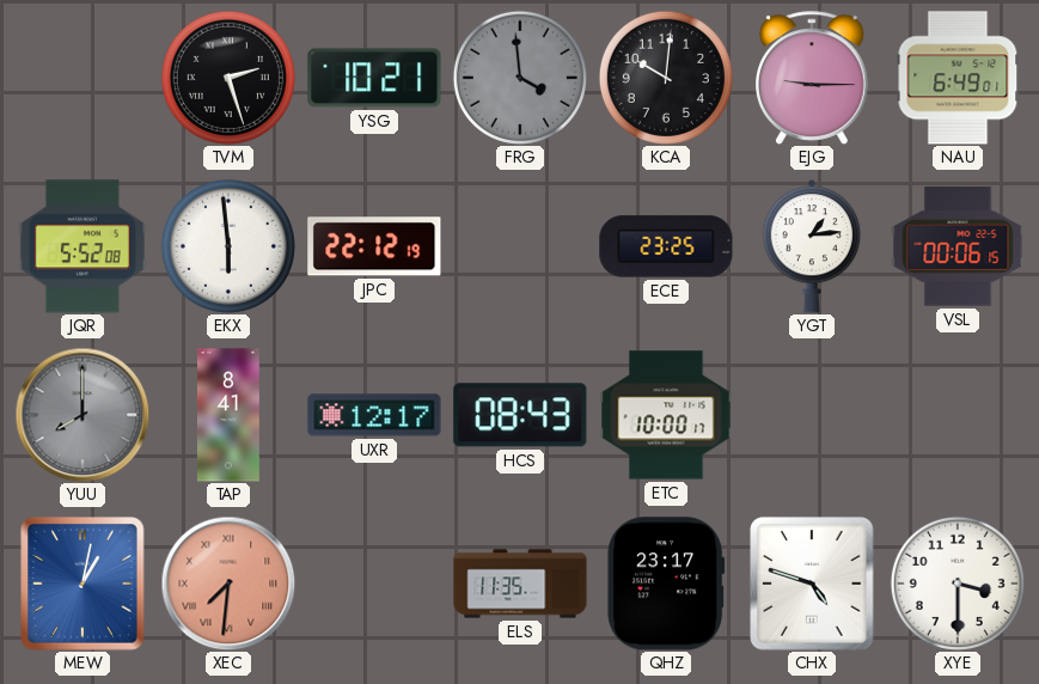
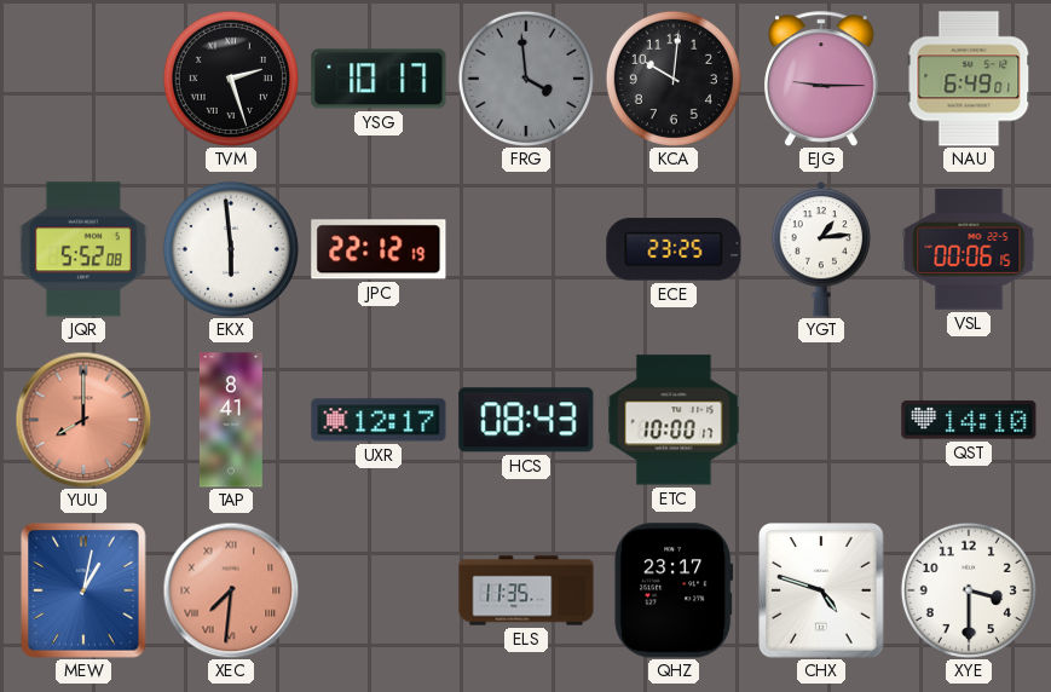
YSG: 10:21 -> 10:17
YUU dial: grey -> salmon
QST: none -> 14:10
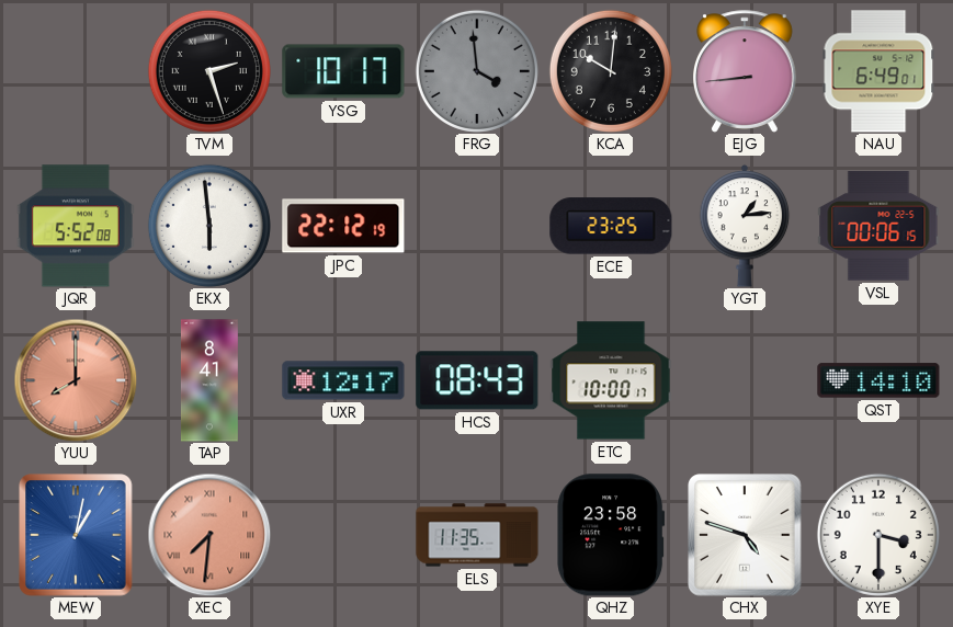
EJG: 9:15 -> 8:44
QHZ: 23:17 -> 23:58
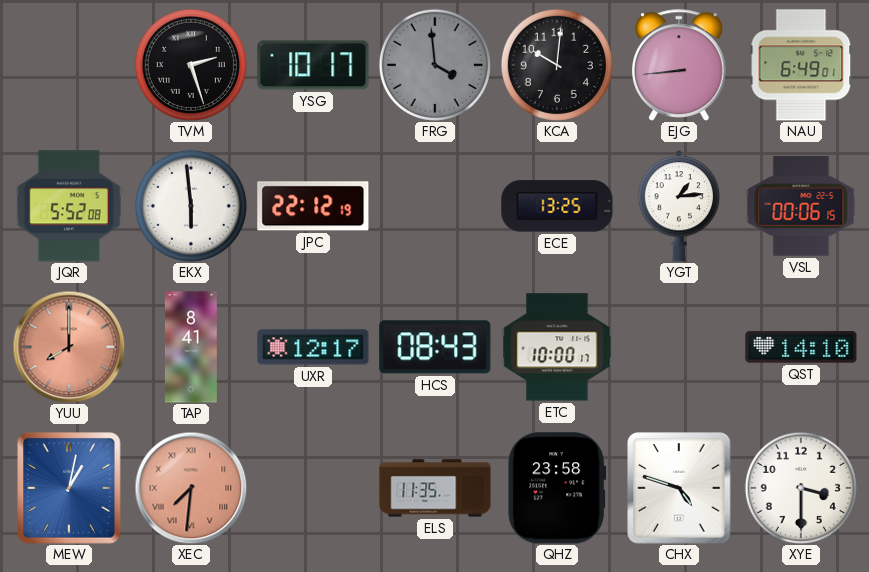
ECE: 23:25 -> 13:25
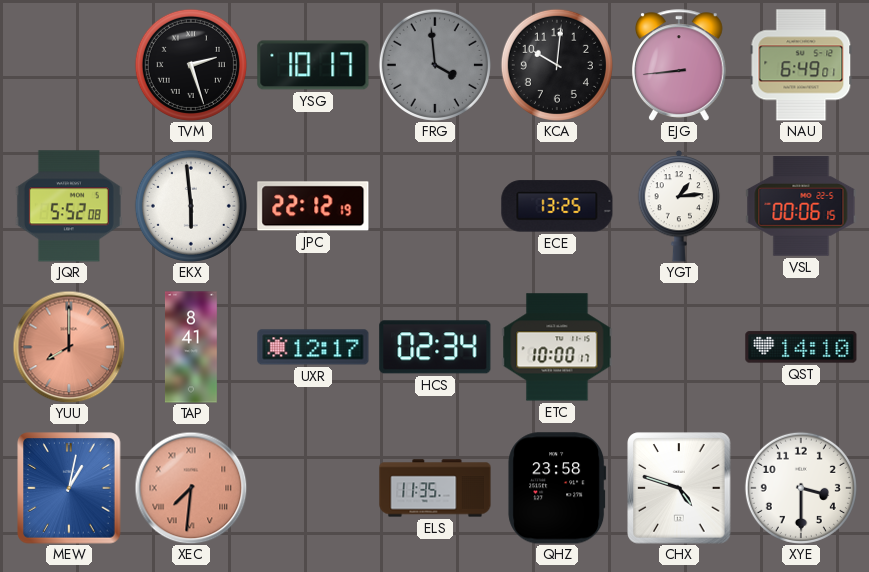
HCS: 08:43 -> 02:34
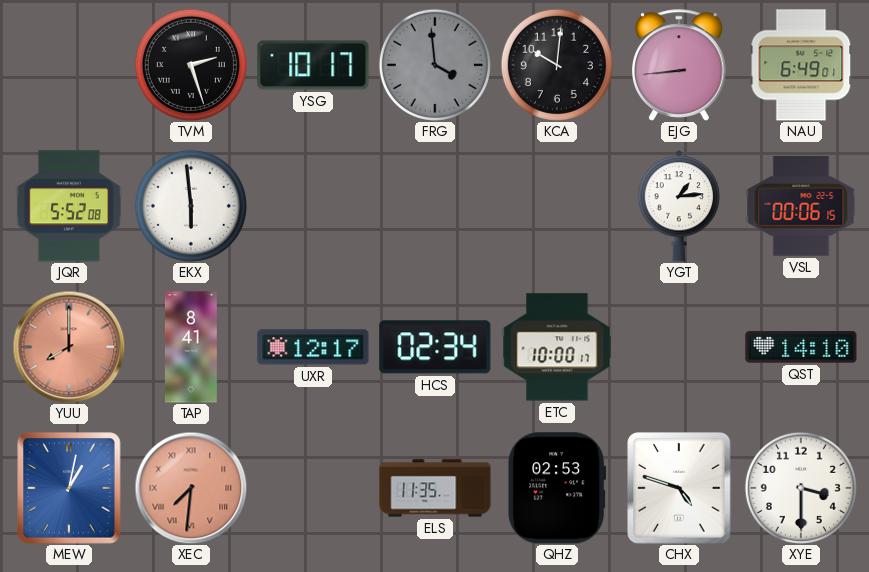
JPC: 22:12 -> none
ECE: 13:25 -> none
QHZ: 23:58 -> 02:53
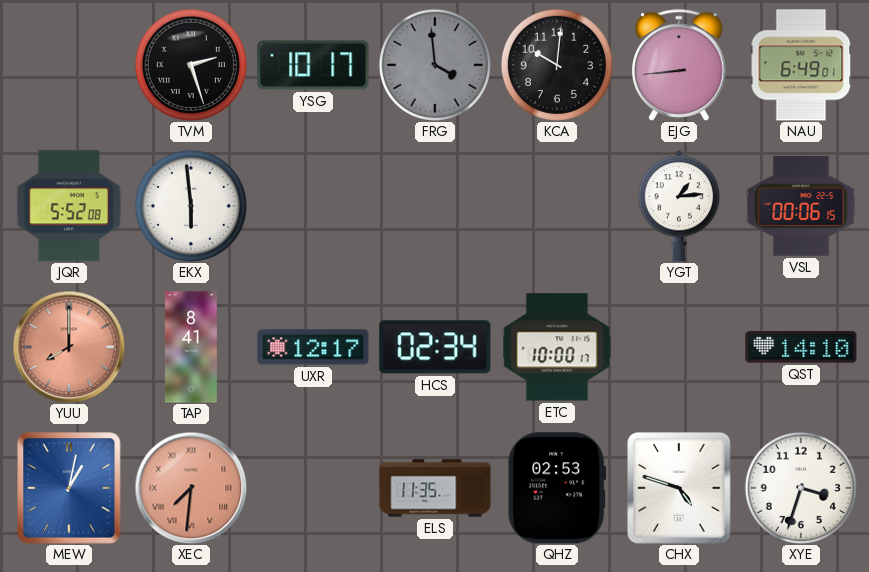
XYE: 3:30 -> 3:33
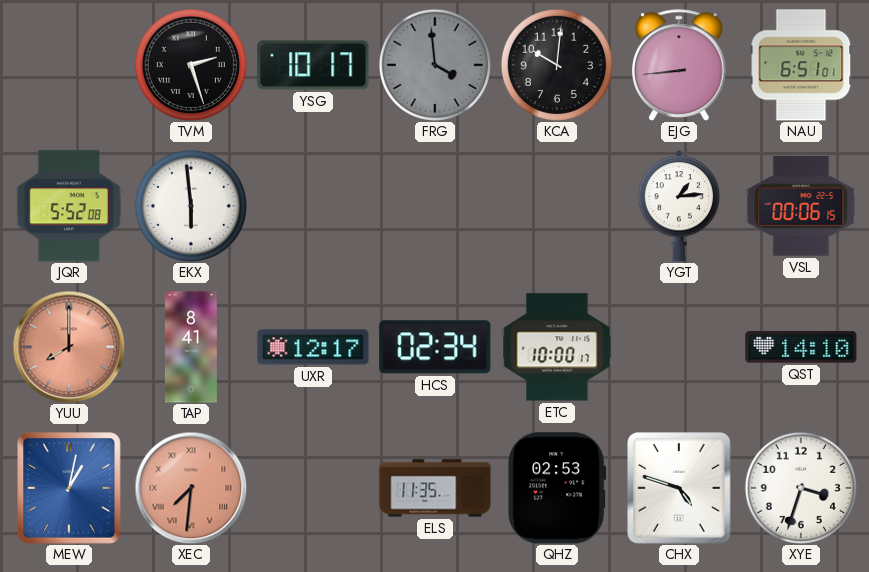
NAU: 6:49 -> 6:51
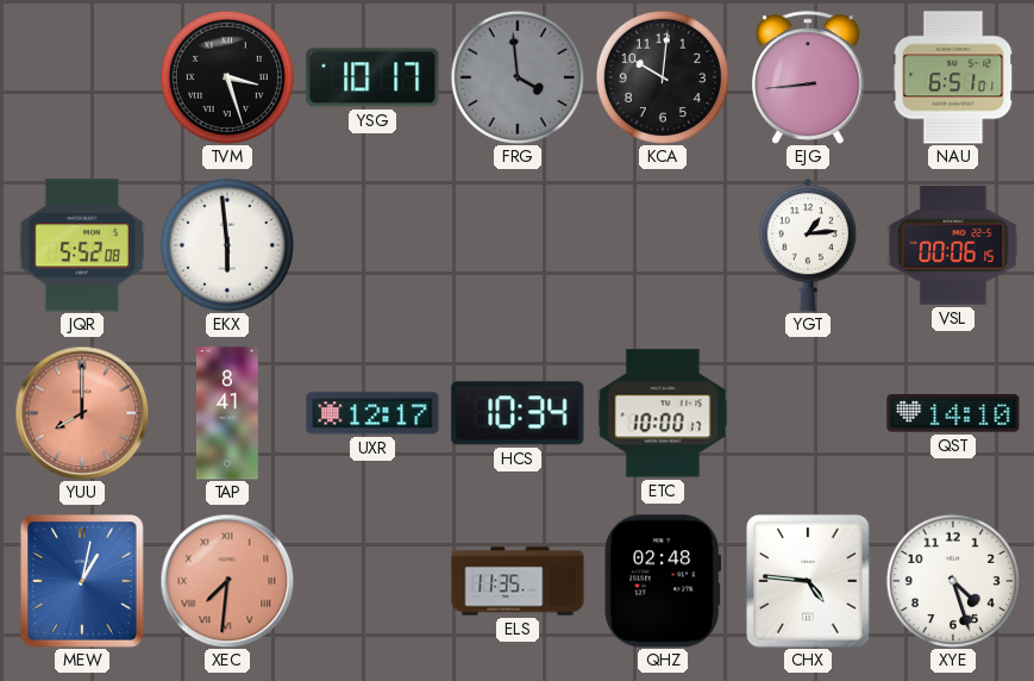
TVM: 2:27 -> 3:27
HCS: 02:34 -> 10:34
QHZ: 02:53 -> 02:48
CHX: 4:48 -> 4:46
XYE: 3:33 -> 4:27
